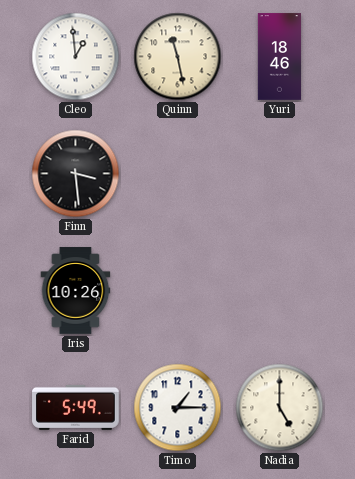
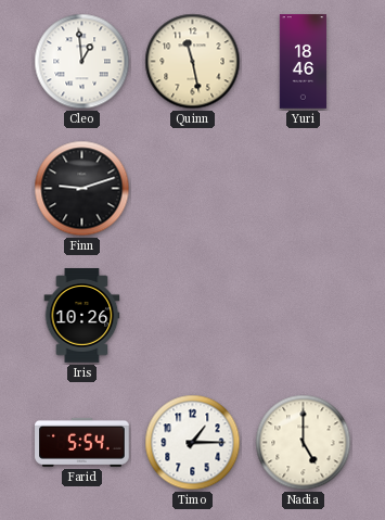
Finn: 3:29 -> 9:12
Farid: 5:49 -> 5:54
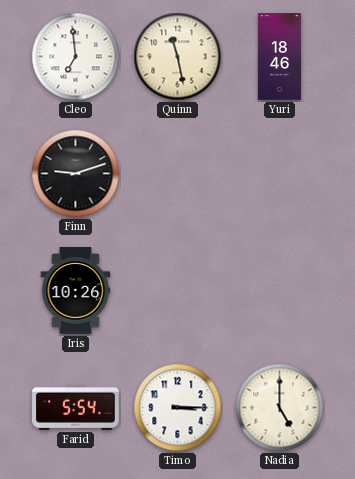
Cleo: 12:59 -> 6:59
Timo: 1:15 -> 3:15
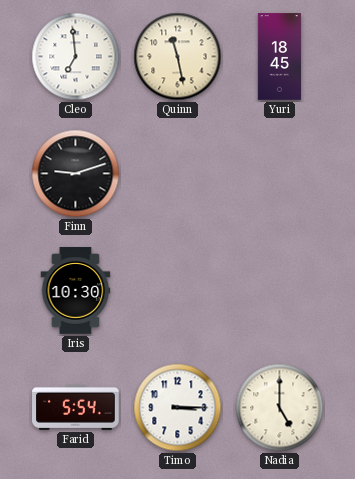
Yuri: 18:46 -> 18:45
Iris: 10:26 -> 10:30
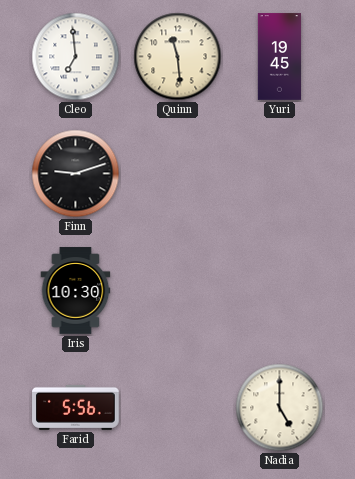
Quinn: 11:28 -> 11:29
Yuri: 18:45 -> 19:45
Farid: 5:54 -> 5:56
Timo: 3:15 -> none
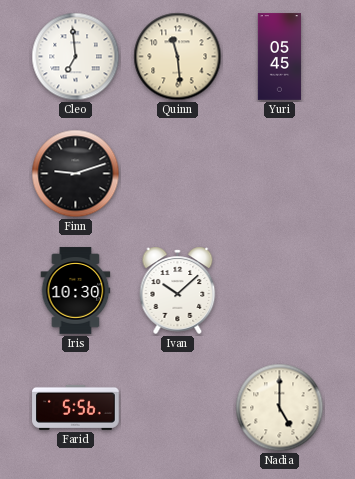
Yuri: 19:45 -> 05:45
Ivan: none -> 10:08
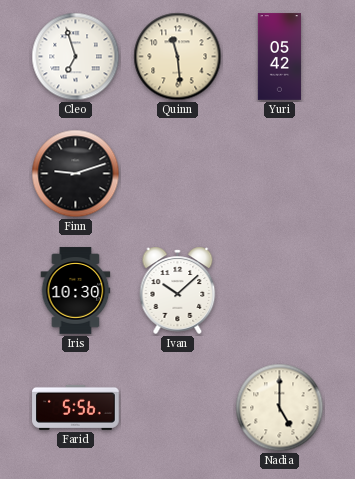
Cleo: 6:59 -> 6:57
Yuri: 05:45 -> 05:42
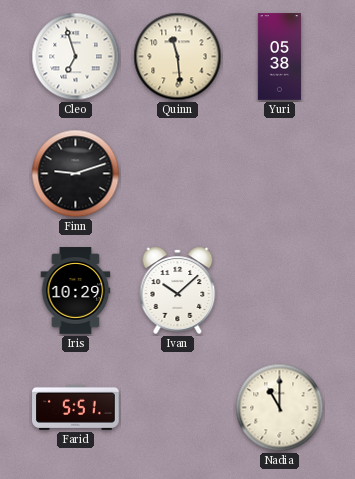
Yuri: 05:42 -> 05:38
Iris: 10:30 -> 10:29
Farid: 5:56 -> 5:51
Nadia: 5:00 -> 11:00
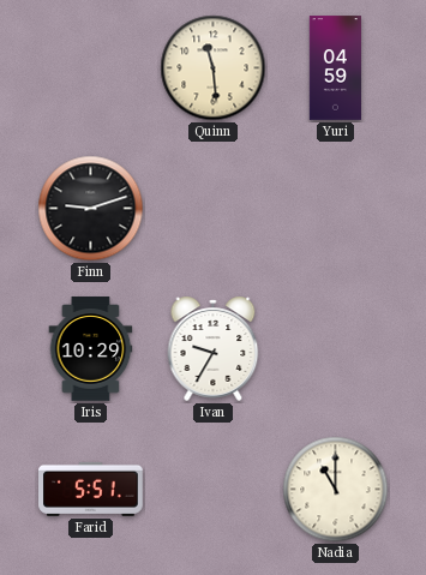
Cleo: 6:57 -> none
Yuri: 05:38 -> 04:59
Ivan: 10:08 -> 9:35
